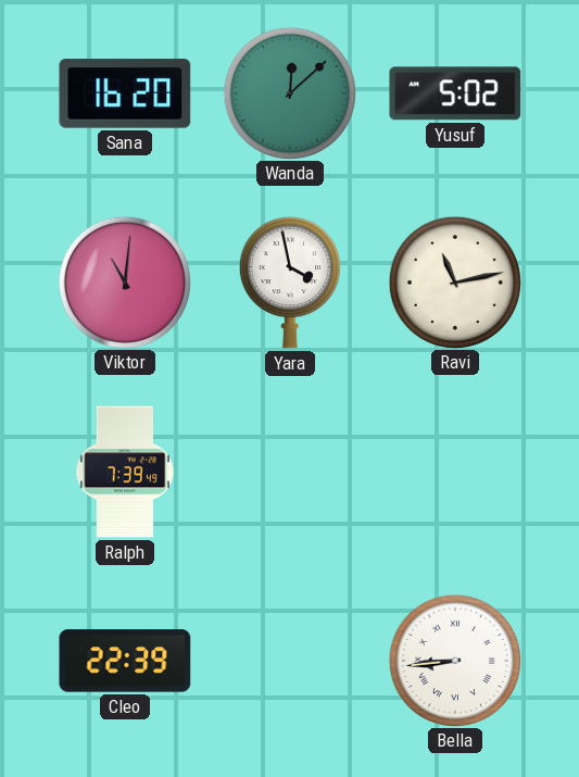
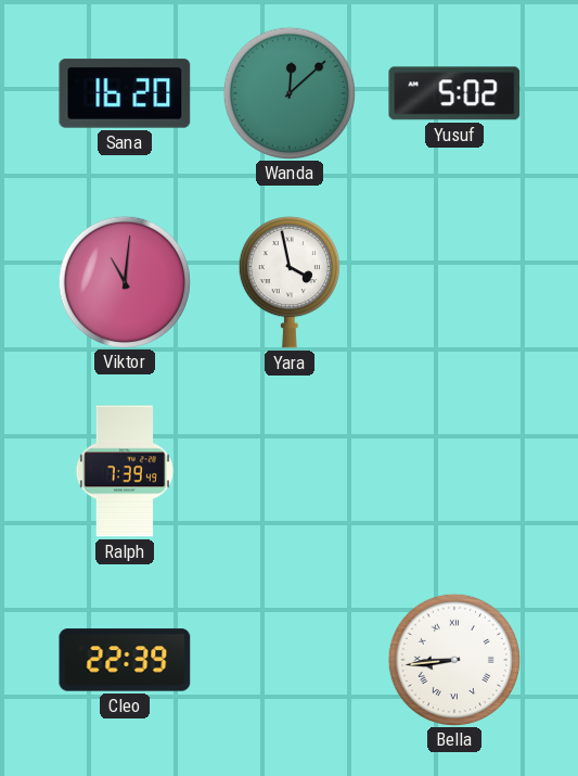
Ravi: 11:13 -> none
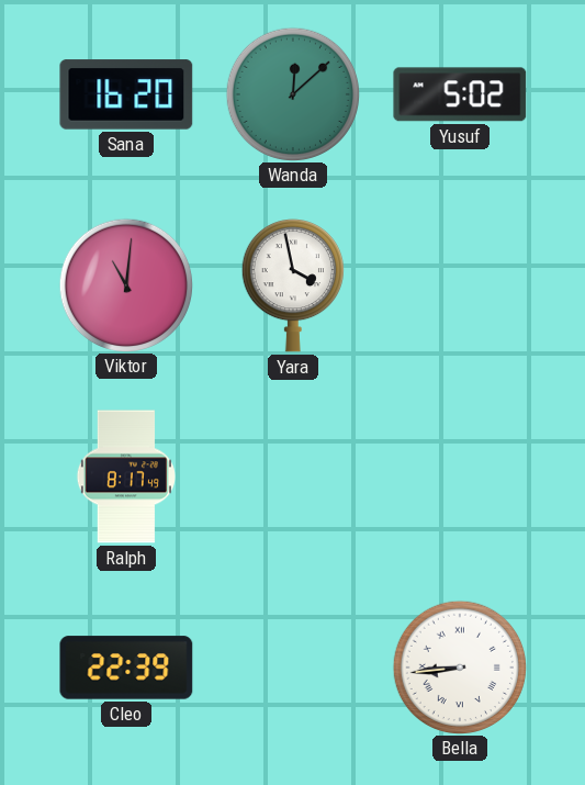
Ralph: 7:39 -> 8:17
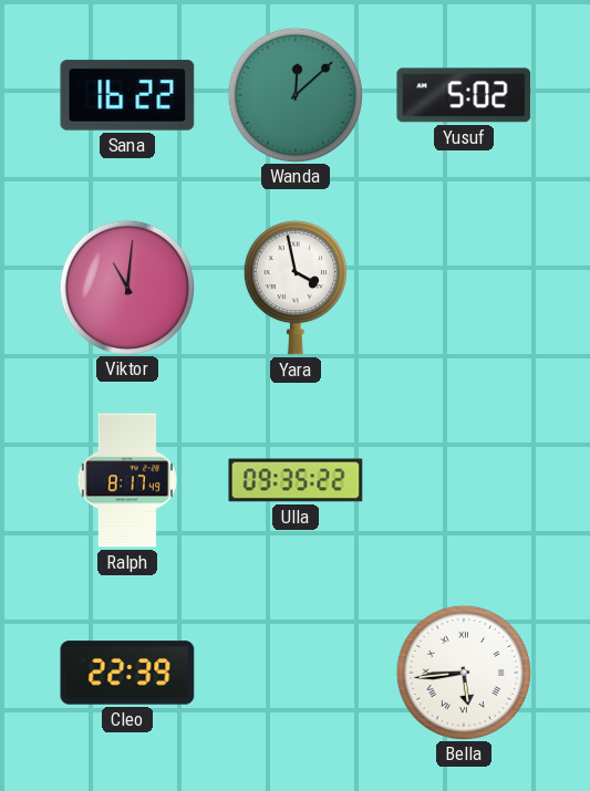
Sana: 16:20 -> 16:22
Ulla: none -> 09:35
Bella: 8:44 -> 5:44
